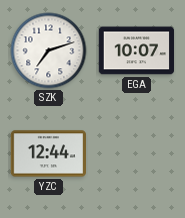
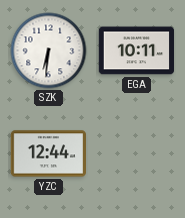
SZK: 7:12 -> 6:31
EGA: 10:07 -> 10:11
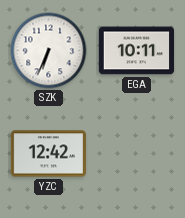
SZK: 6:31 -> 6:34
YZC: 12:44 -> 12:42
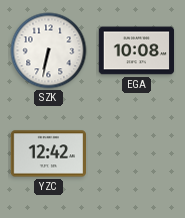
SZK: 6:34 -> 6:32
EGA: 10:11 -> 10:08
